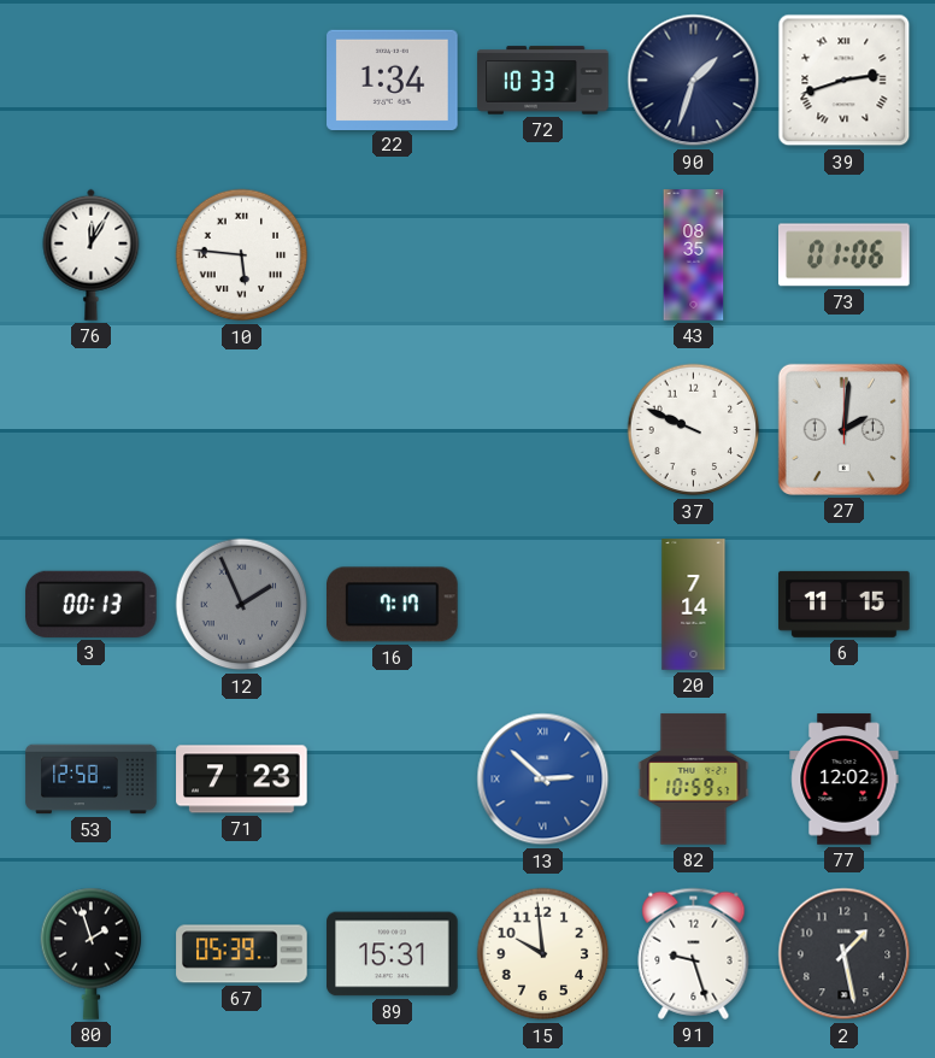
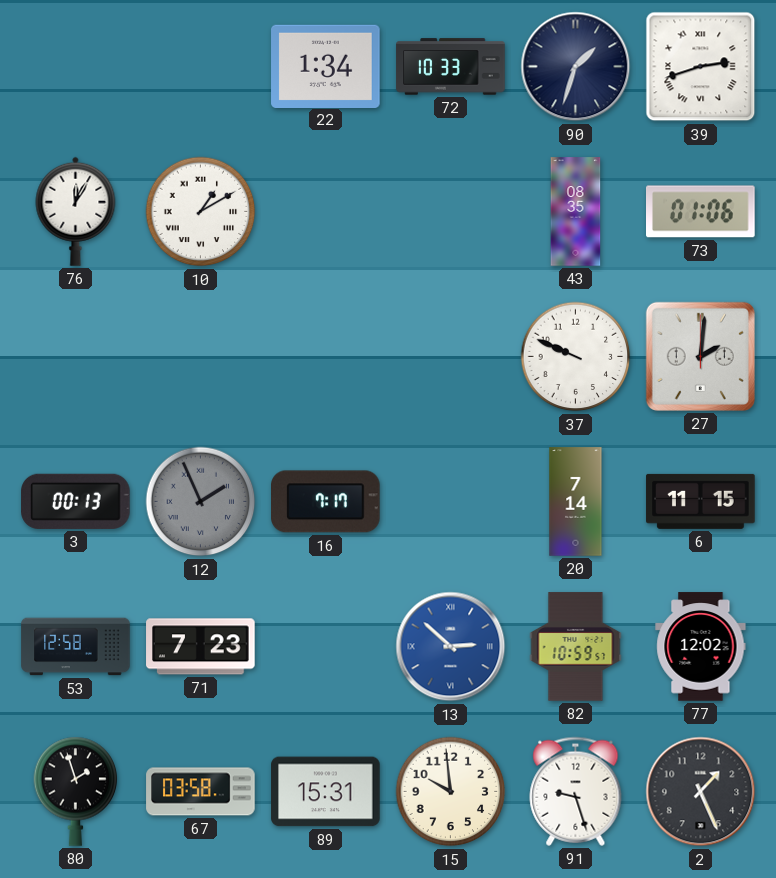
10: 5:46 -> 1:10
67: 05:39 -> 03:58
2: 1:28 -> 1:26
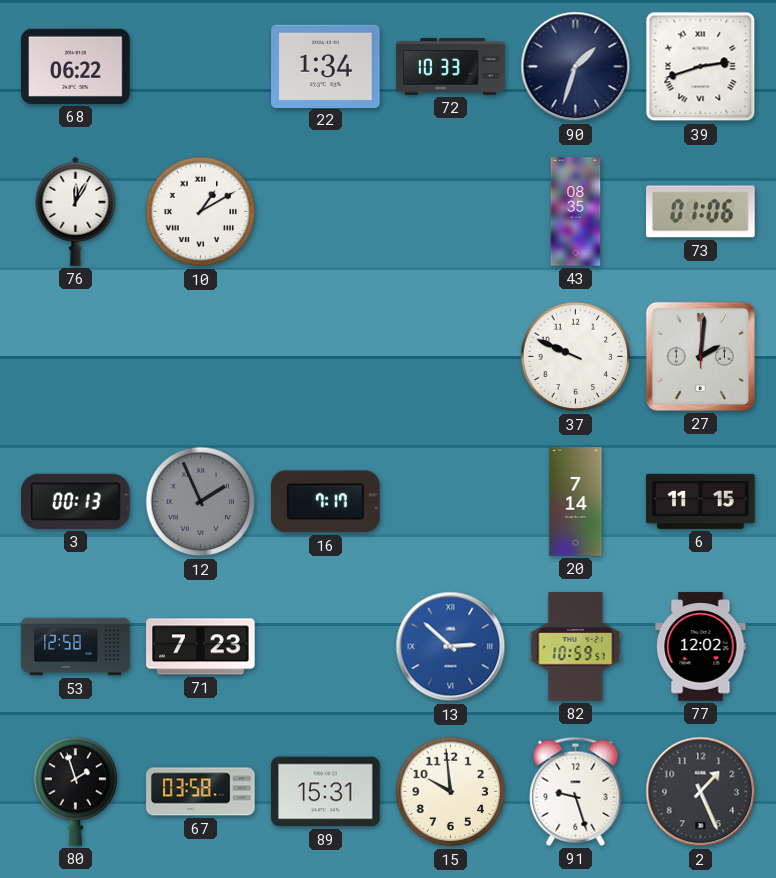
68: none -> 06:22
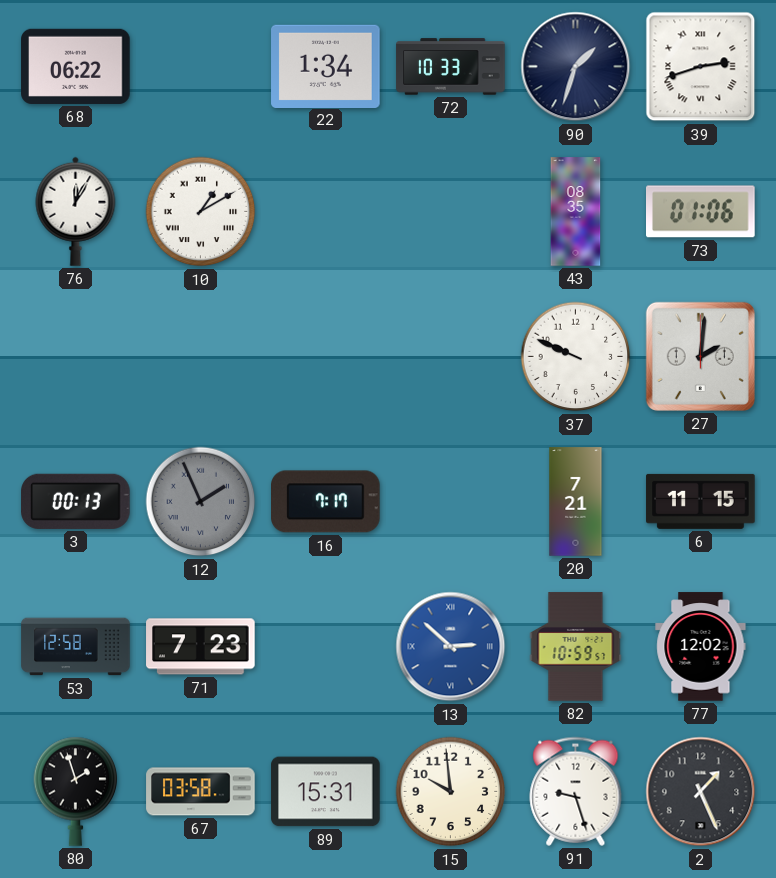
20: 7:14 -> 7:21
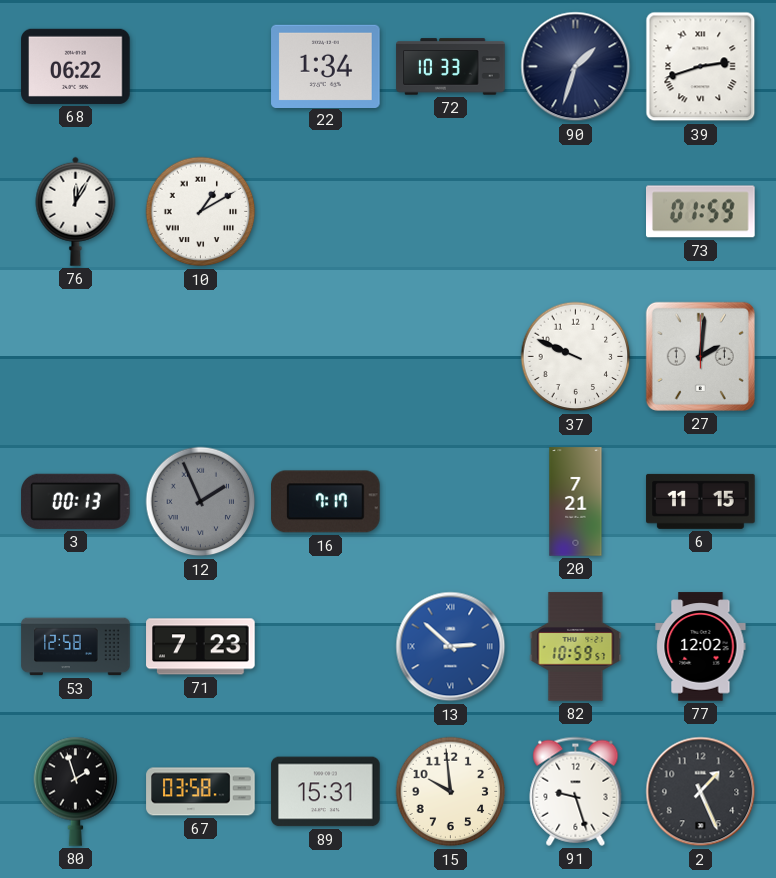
43: 08:35 -> none
73: 01:06 -> 01:59
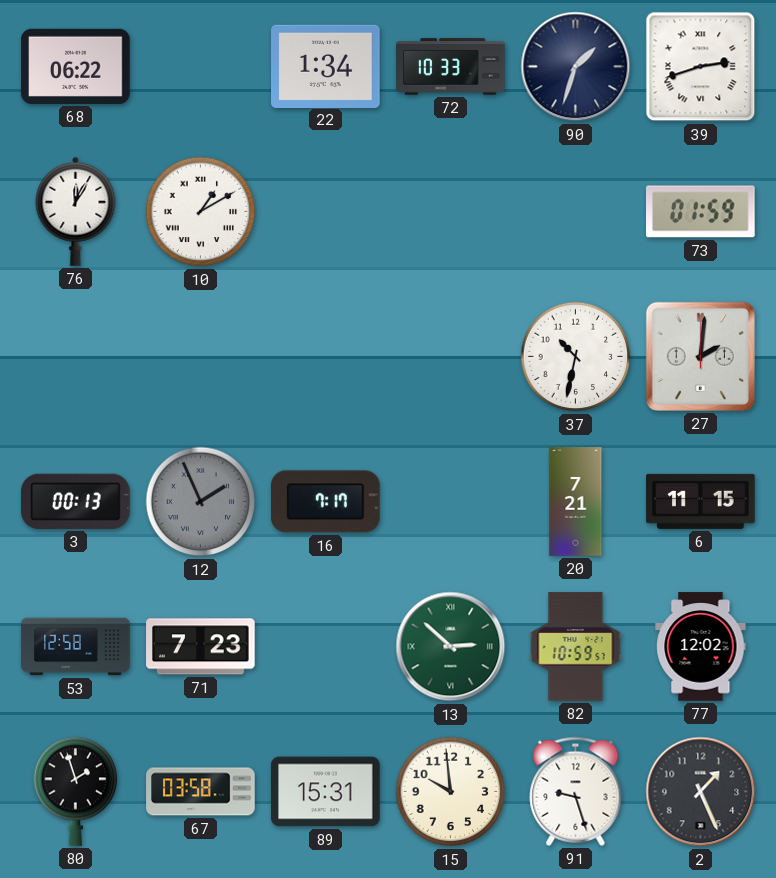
37: 9:49 -> 10:32
13 dial: blue -> green
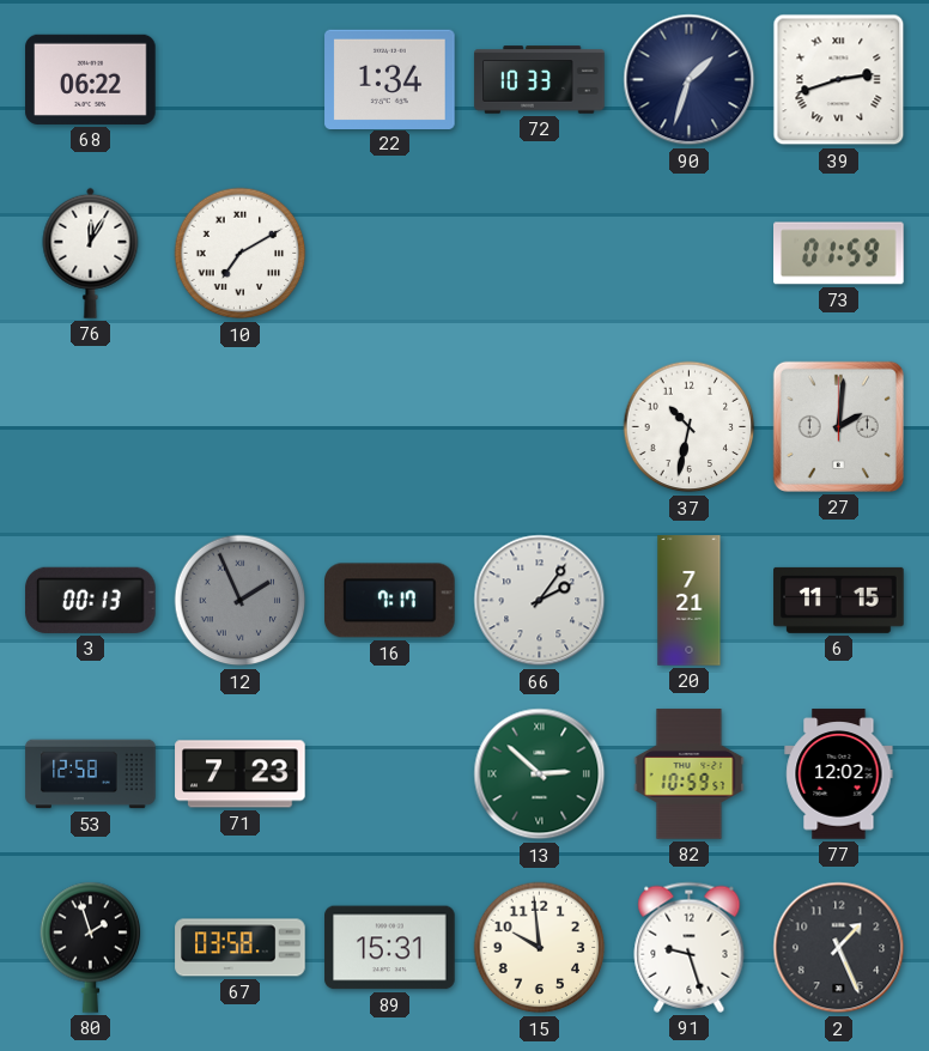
10: 1:10 -> 7:10
66: none -> 2:06
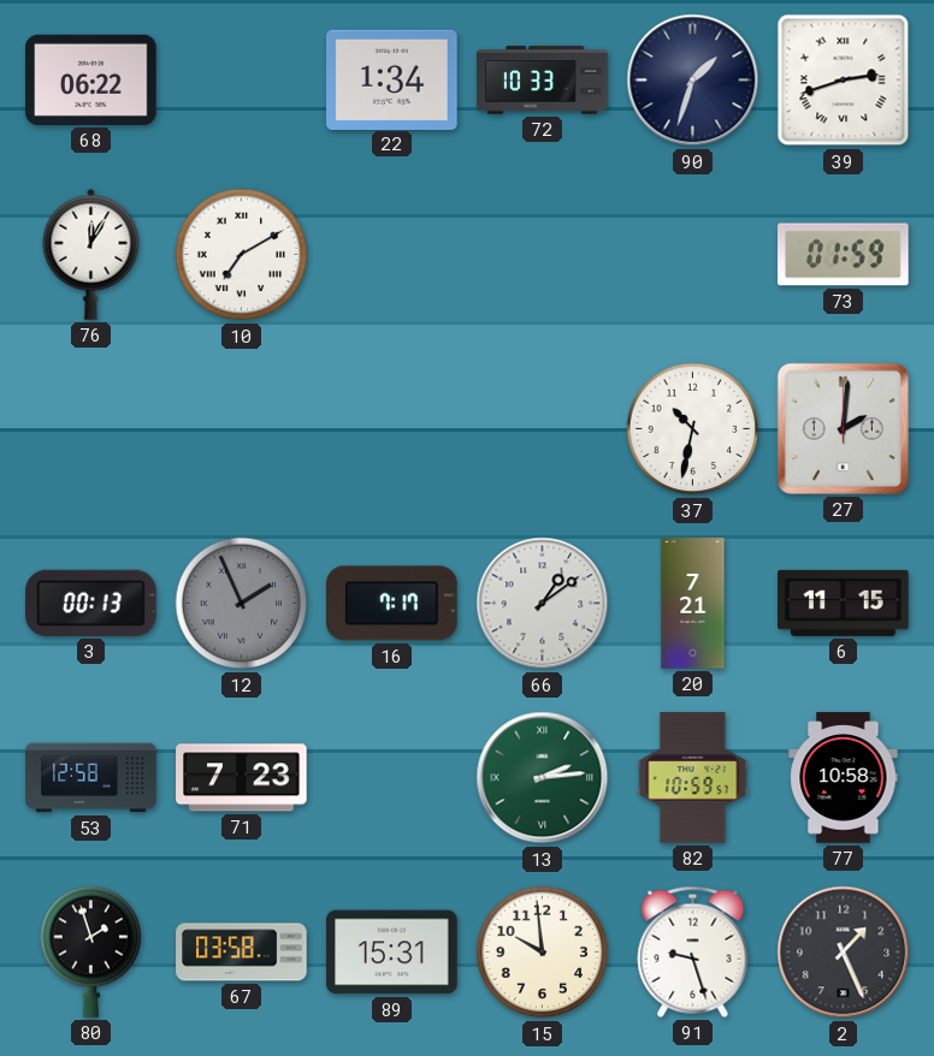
66: 2:06 -> 1:09
13: 2:52 -> 2:14
77: 12:02 -> 10:58
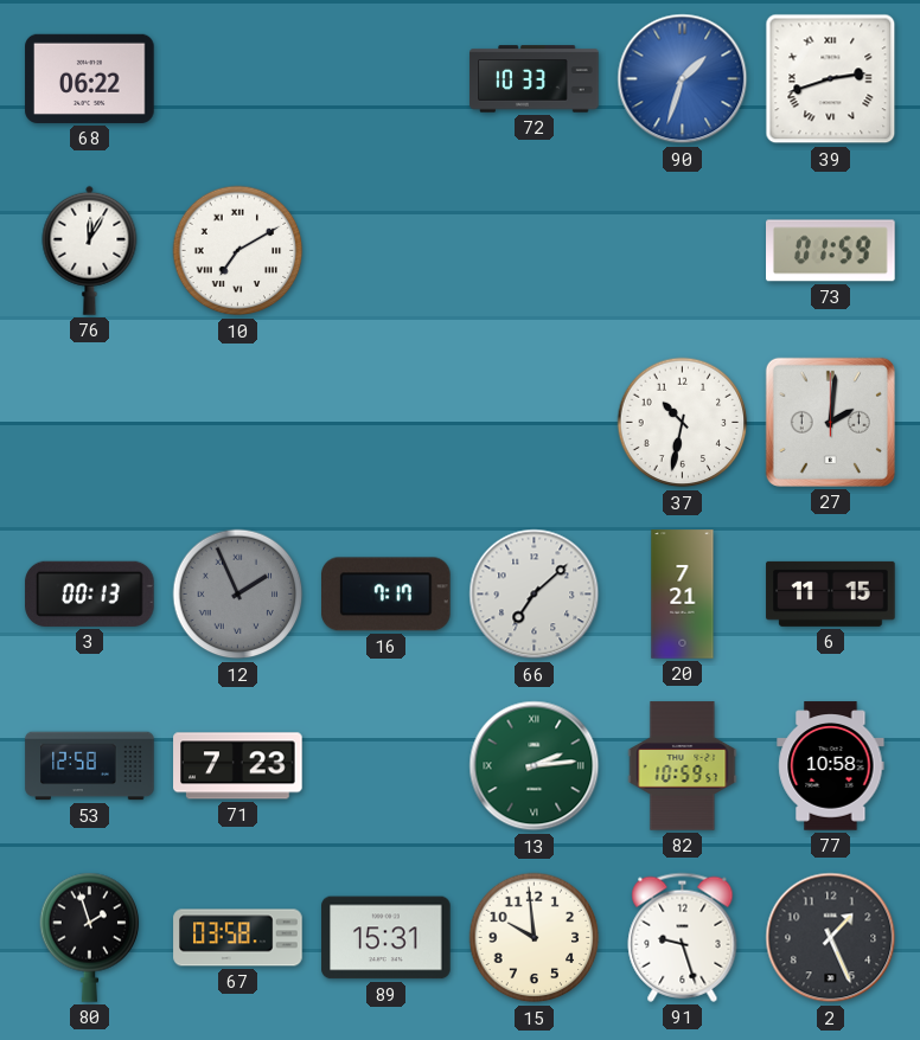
22: 1:34 -> none
90 dial: navy -> blue
66: 1:09 -> 7:08
